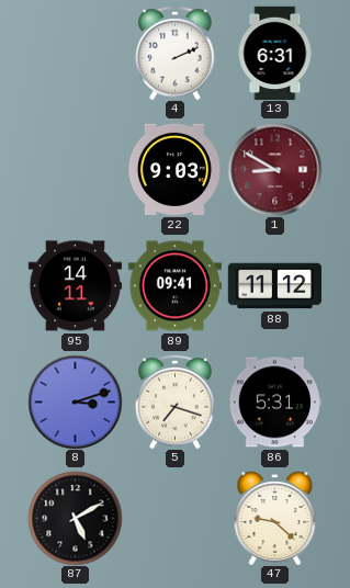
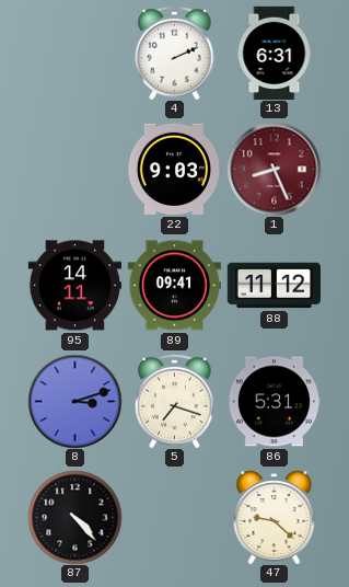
1: 8:50 -> 8:26
87: 5:10 -> 4:23
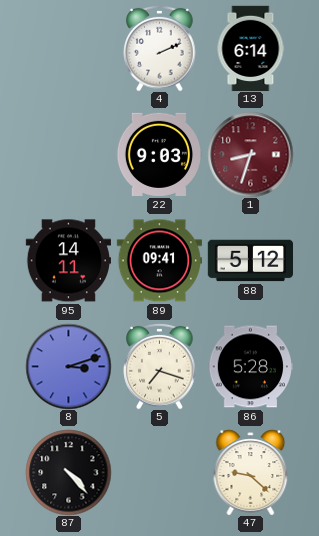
13: 6:31 -> 6:14
1: 8:26 -> 8:33
88: 11:12 -> 5:12
86: 5:31 -> 5:28
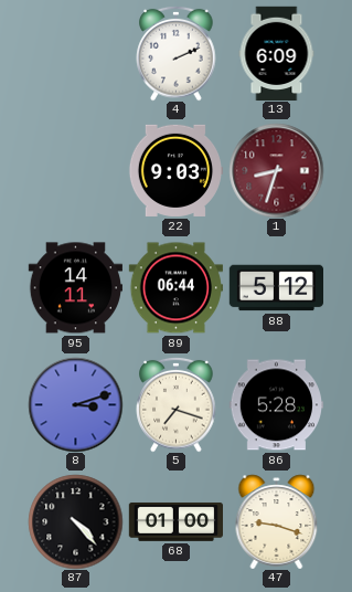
13: 6:14 -> 6:09
89: 09:41 -> 06:44
68: none -> 01:00
47: 9:22 -> 9:18
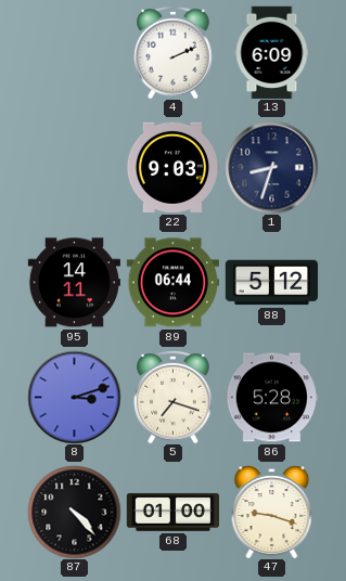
1 dial: burgundy -> navy
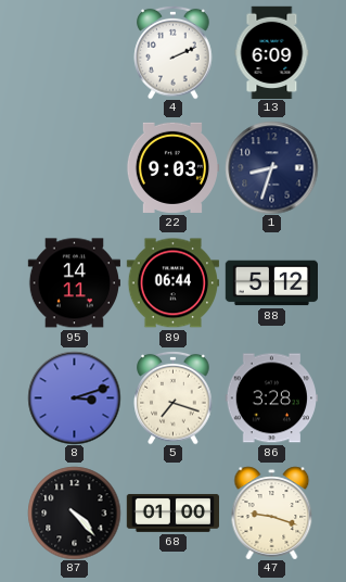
86: 5:28 -> 3:28
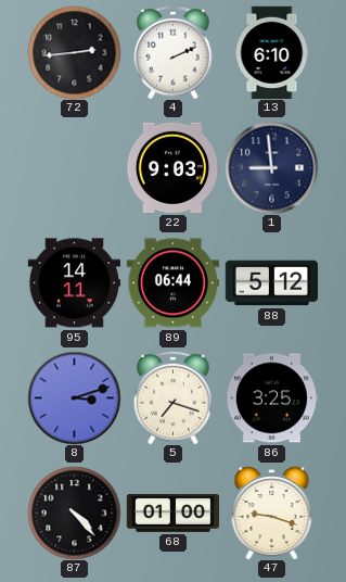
72: none -> 2:44
13: 6:09 -> 6:10
1: 8:33 -> 8:59
86: 3:28 -> 3:25
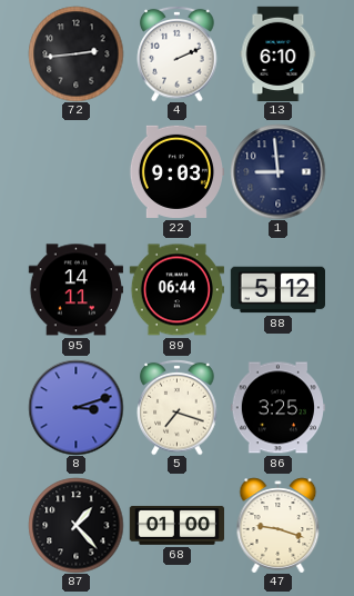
87: 4:23 -> 1:23
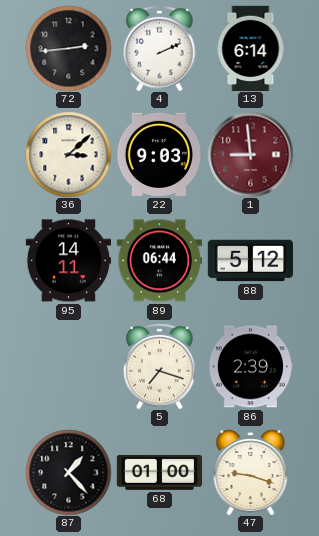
13: 6:10 -> 6:14
36: none -> 3:08
1 dial: navy -> burgundy
8: 3:12 -> none
86: 3:25 -> 2:39
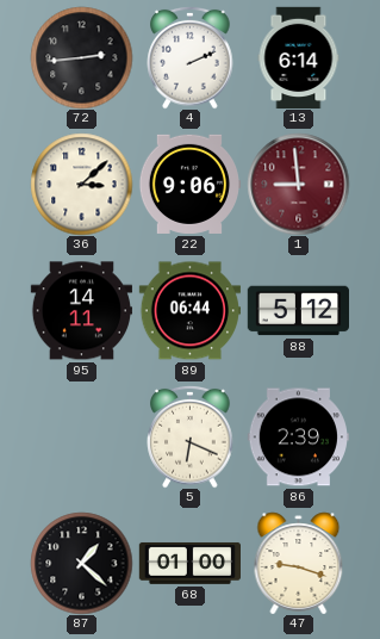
22: 9:03 -> 9:06
5: 7:18 -> 6:19
87: 1:23 -> 1:22
